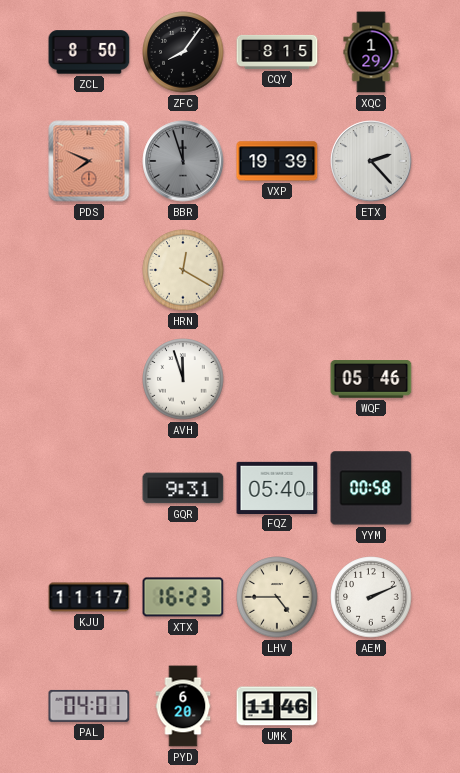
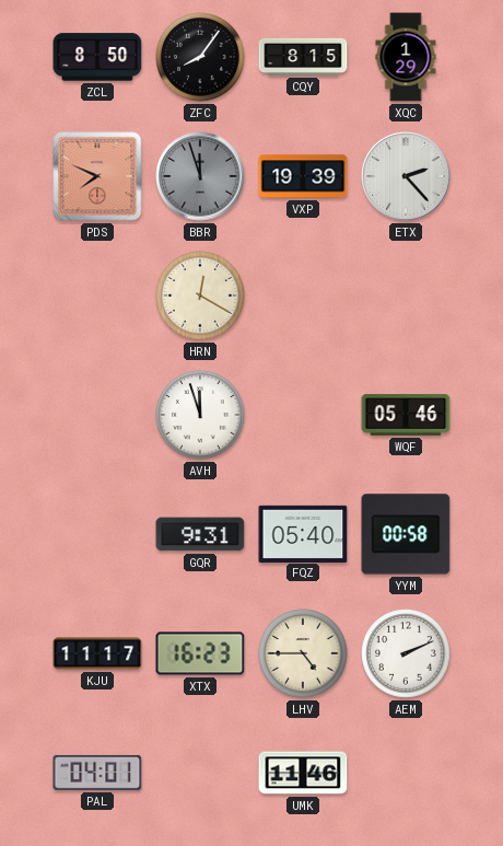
PYD: 6:20 -> none
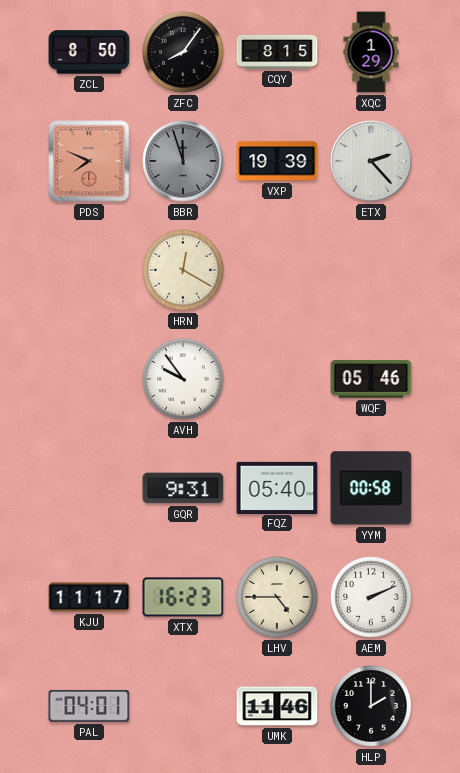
AVH: 11:57 -> 9:54
HLP: none -> 2:00
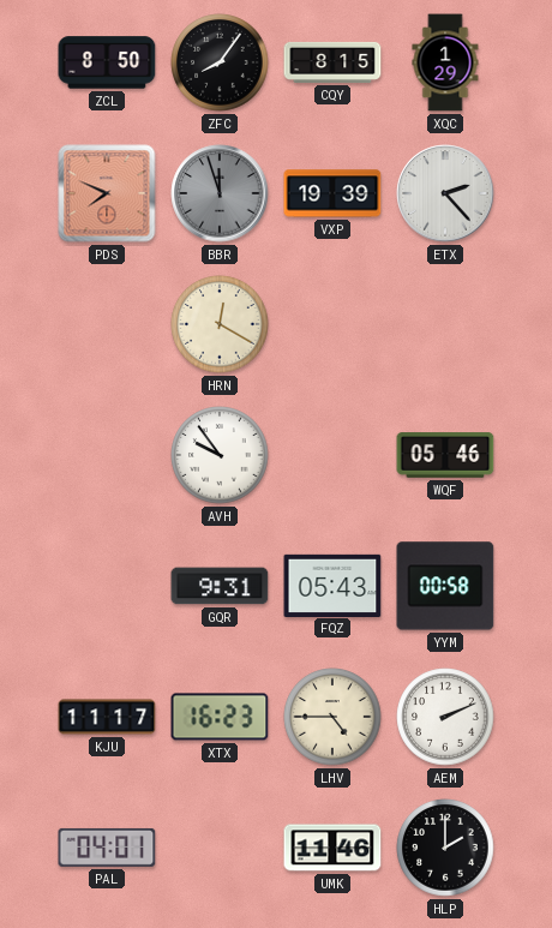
FQZ: 05:40 -> 05:43
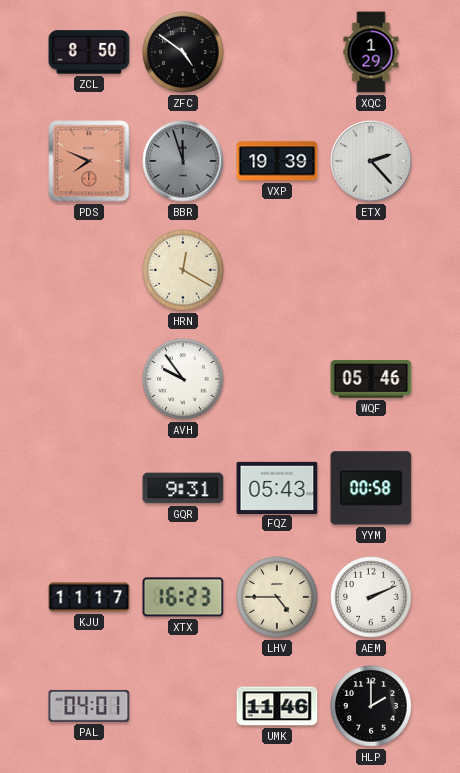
ZFC: 8:06 -> 4:51
CQY: 8:15 -> none
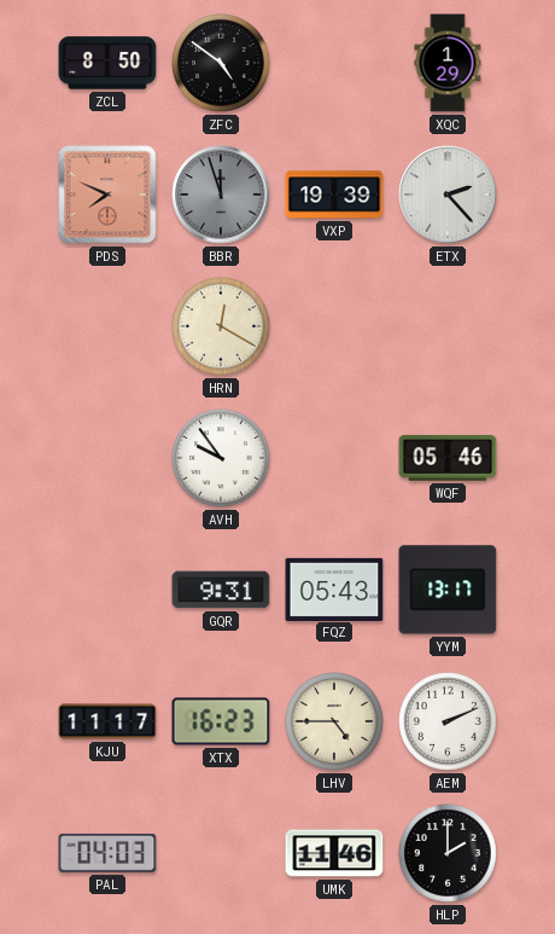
YYM: 00:58 -> 13:17
PAL: 04:01 -> 04:03
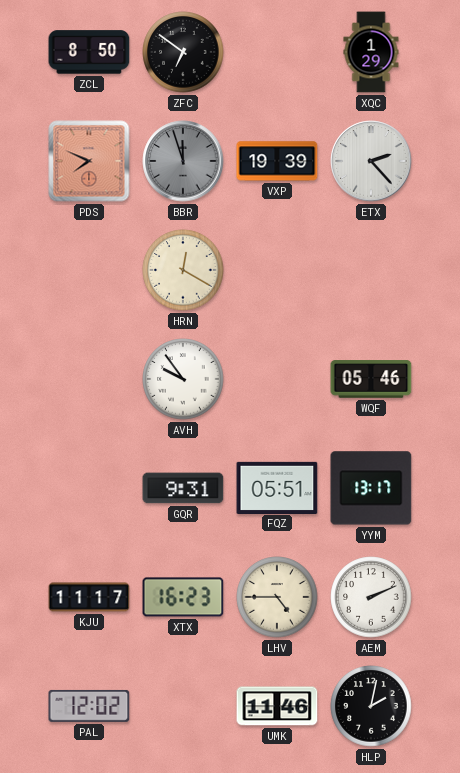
ZFC: 4:51 -> 6:51
FQZ: 05:43 -> 05:51
PAL: 04:03 -> 12:02
HLP: 2:00 -> 2:02
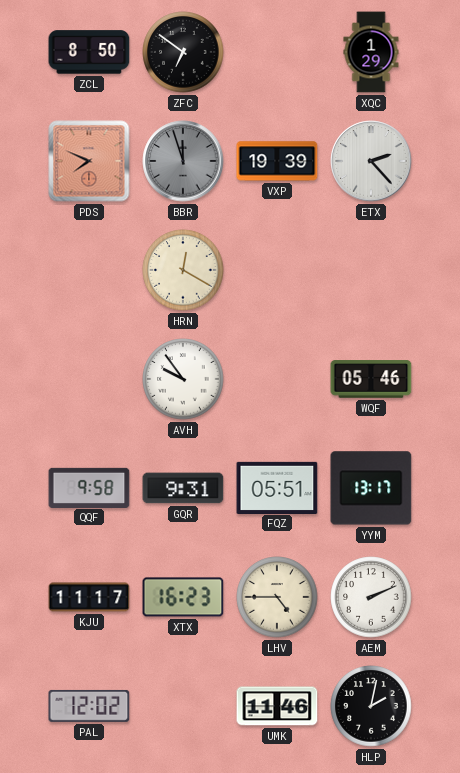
QQF: none -> 9:58
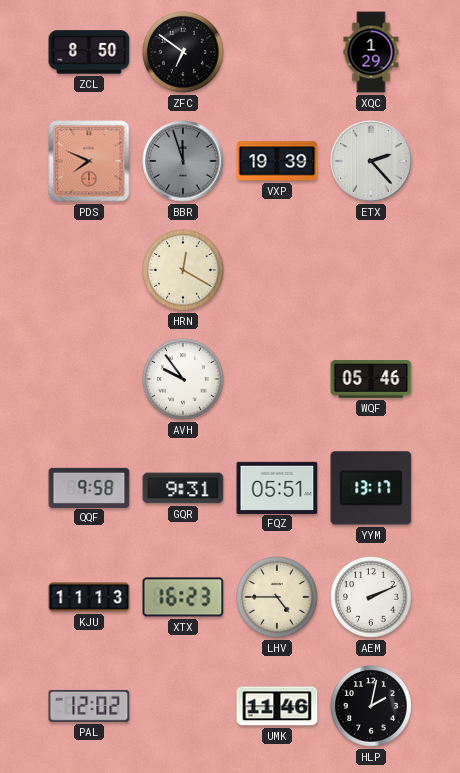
KJU: 11:17 -> 11:13
